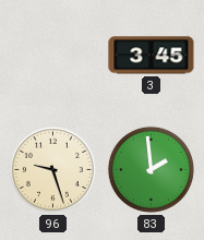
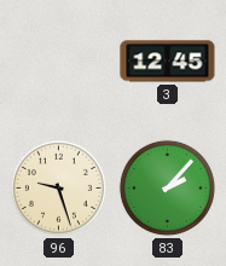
3: 3:45 -> 12:45
83: 1:59 -> 2:07
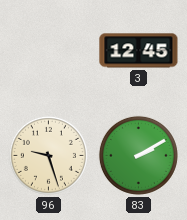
83: 2:07 -> 2:10
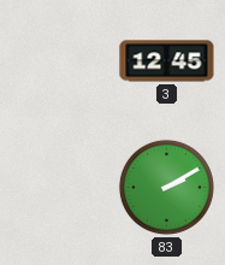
96: 9:27 -> none
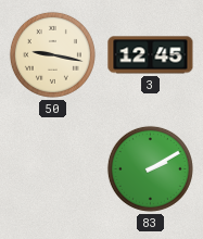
50: none -> 9:17
